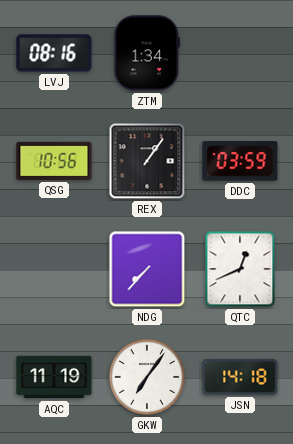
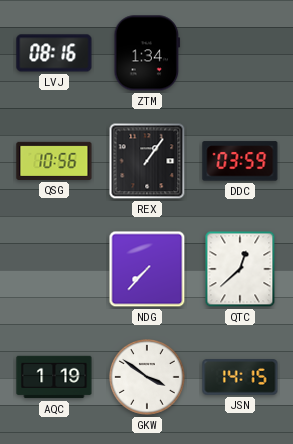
QTC: 12:41 -> 12:38
AQC: 11:19 -> 1:19
GKW: 7:06 -> 3:51
JSN: 14:18 -> 14:15
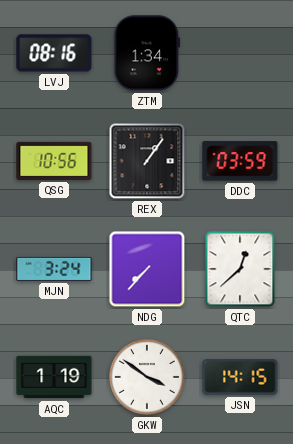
MJN: none -> 3:24
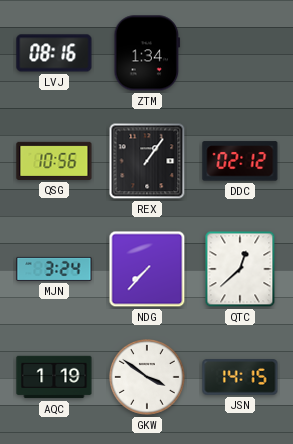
DDC: 03:59 -> 02:12
